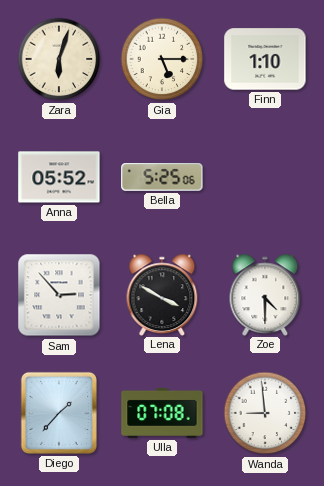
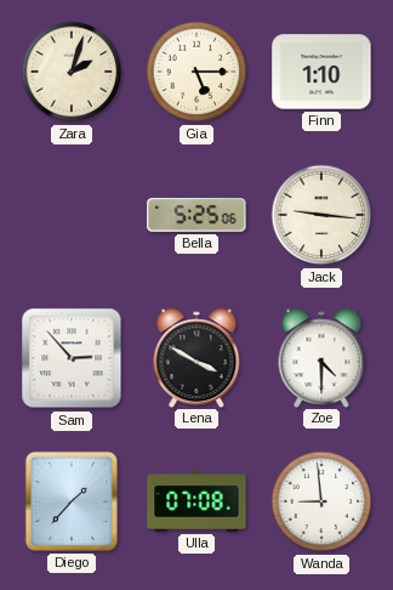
Zara: 6:03 -> 2:03
Anna: 05:52 -> none
Jack: none -> 9:16
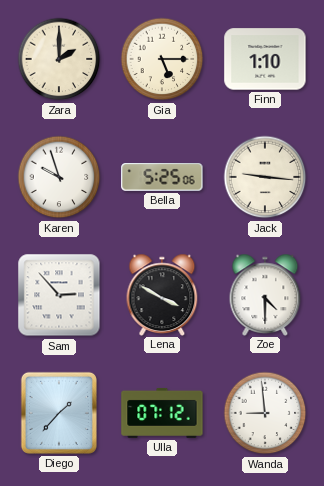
Zara: 2:03 -> 2:00
Karen: none -> 9:57
Ulla: 07:08 -> 07:12
